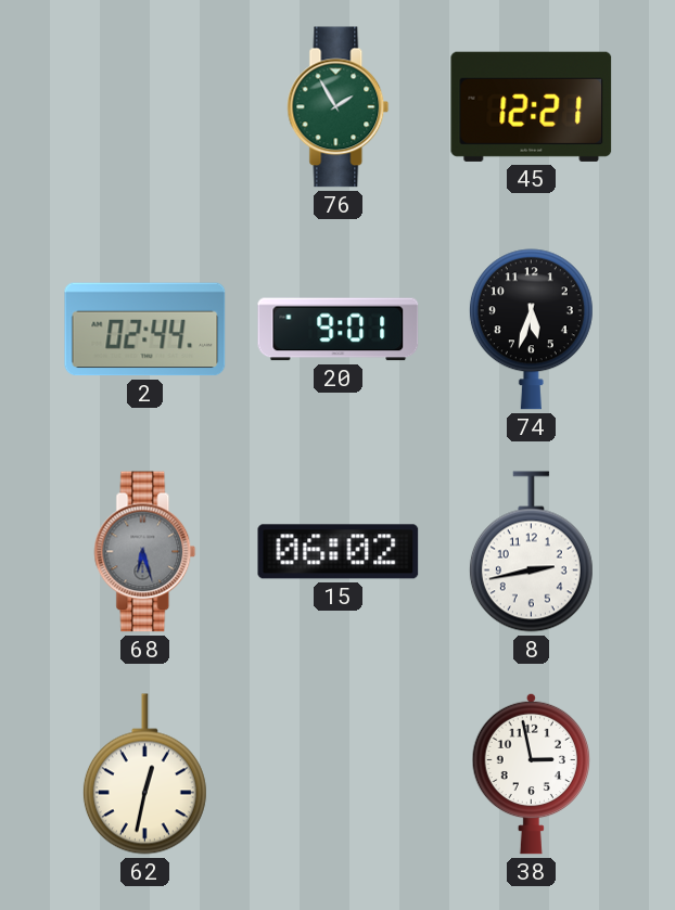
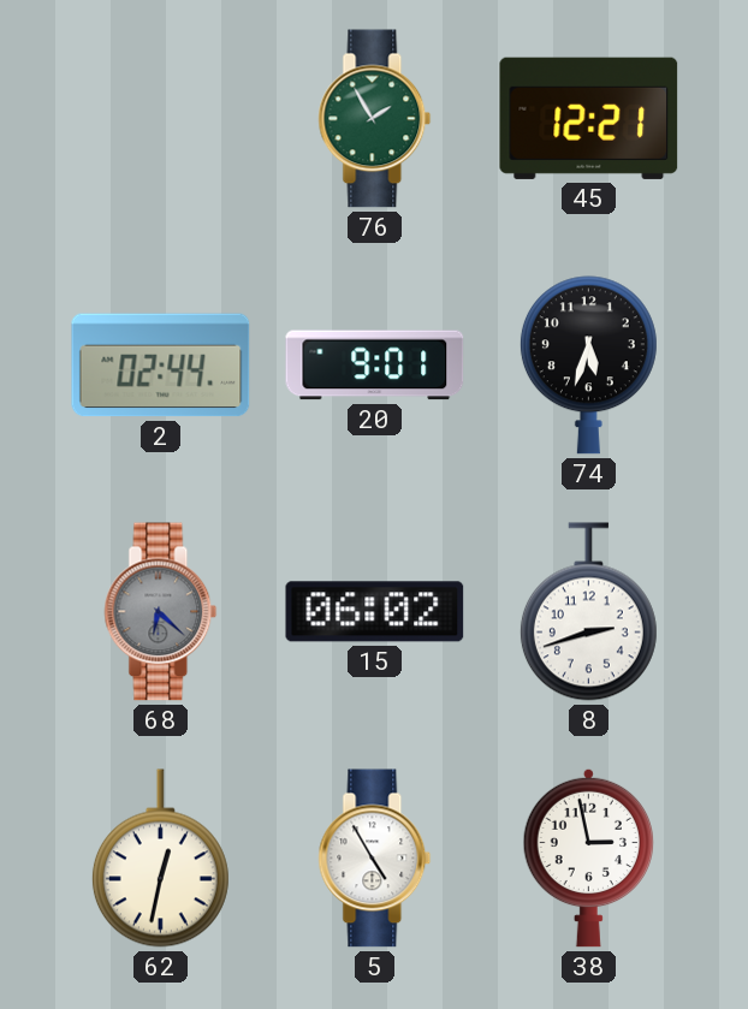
68: 6:27 -> 6:22
8: 2:43 -> 2:42
5: none -> 4:55
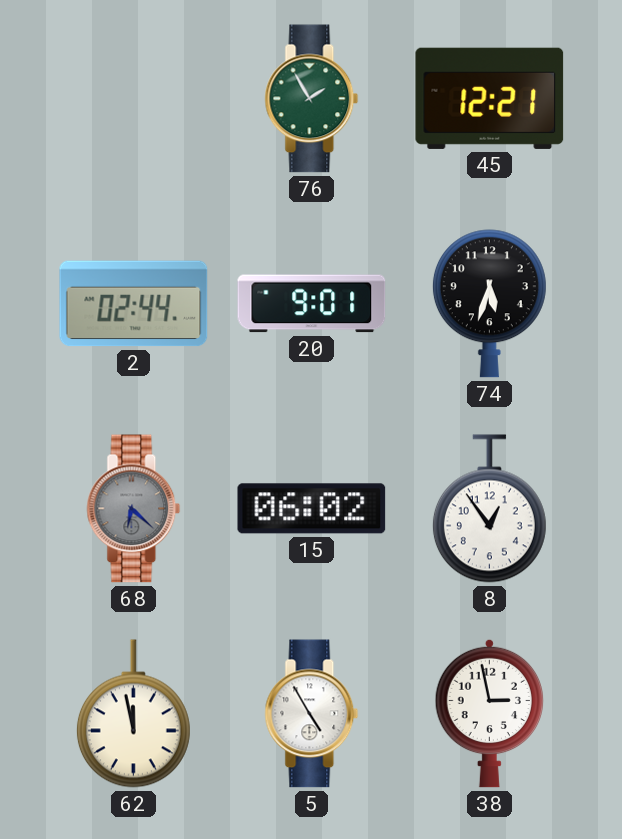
8: 2:42 -> 12:54
62: 12:32 -> 11:58
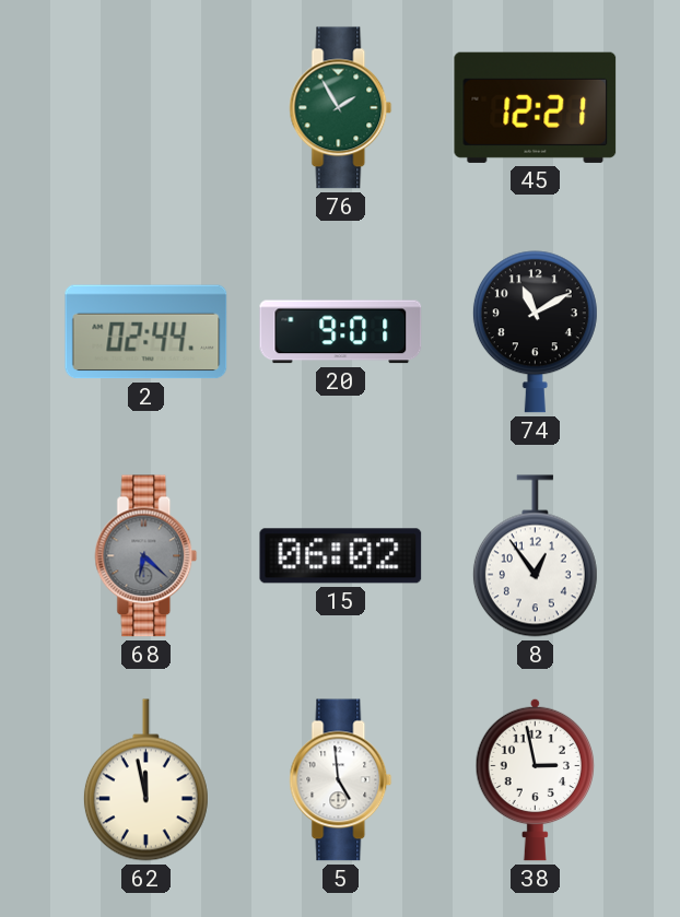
74: 5:33 -> 11:10
5: 4:55 -> 4:59
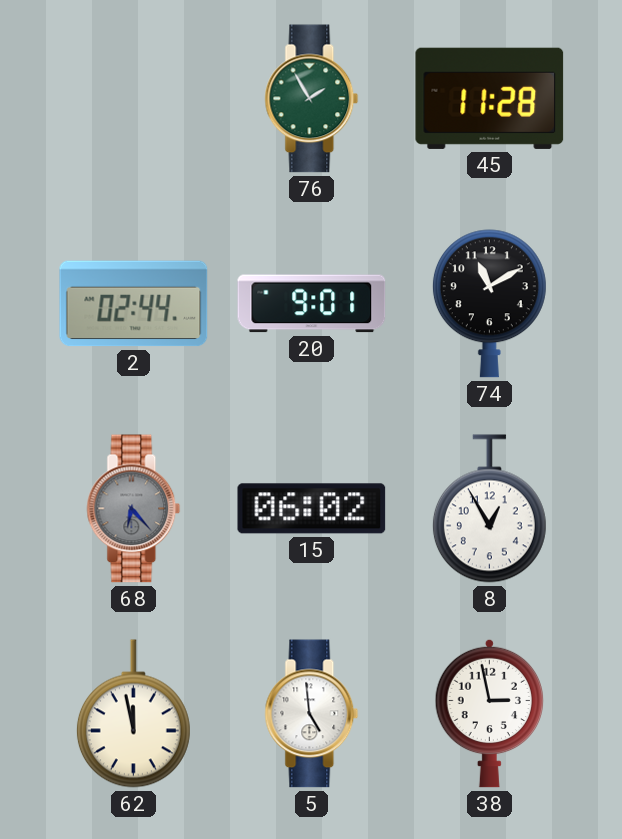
45: 12:21 -> 11:28
68: 6:22 -> 6:23
8: 12:54 -> 12:55
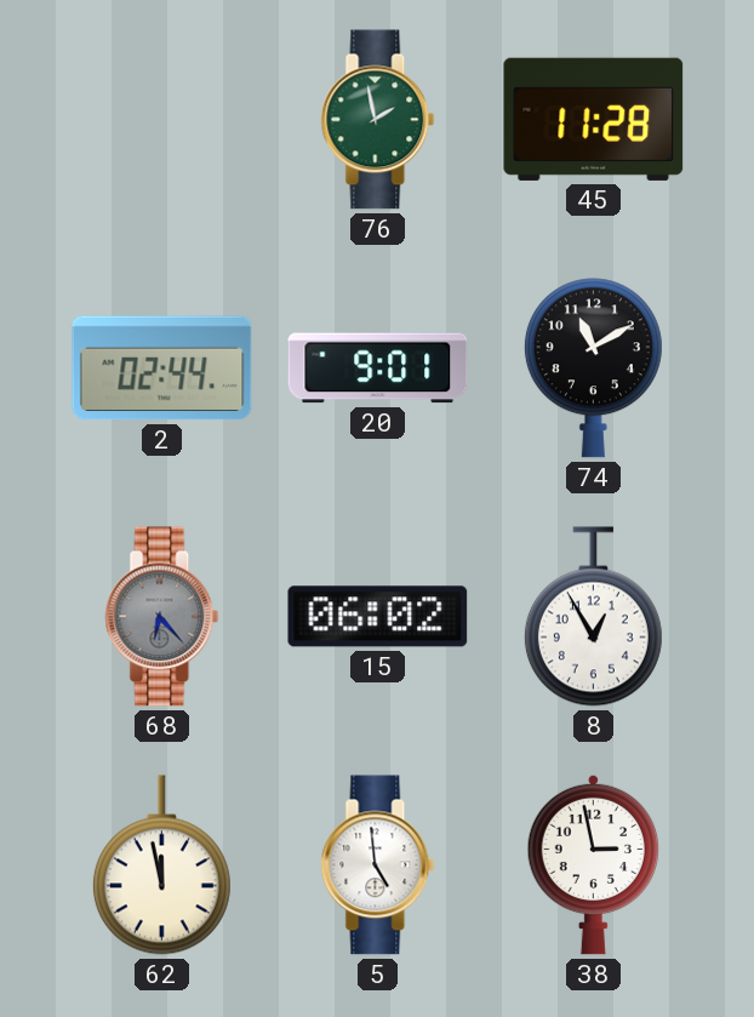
76: 1:55 -> 1:58
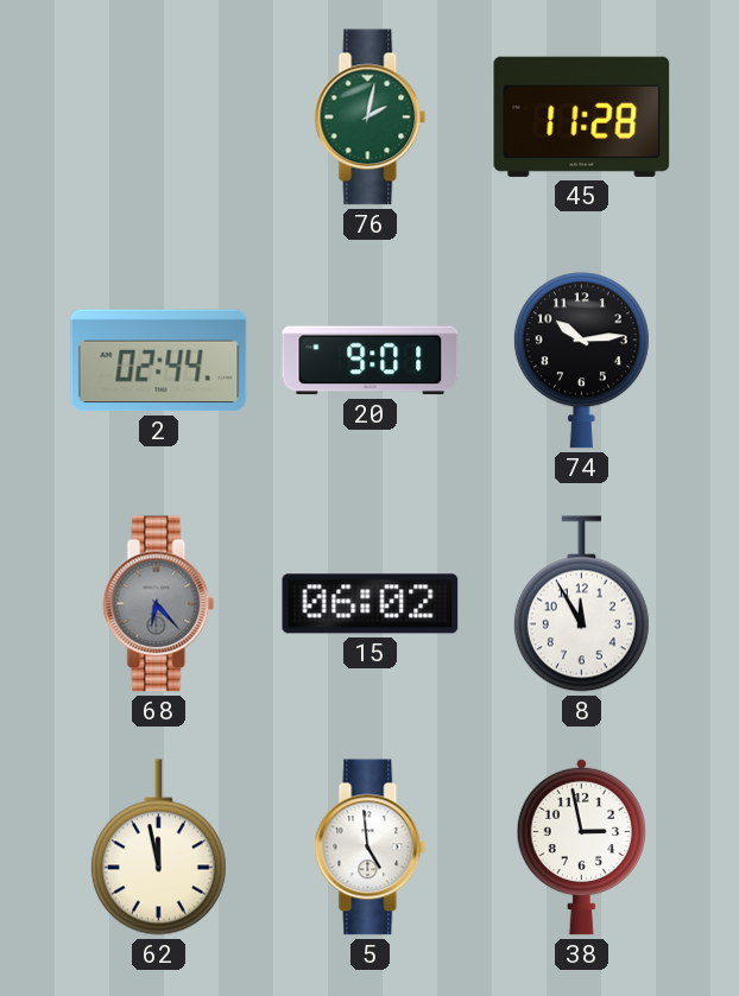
76: 1:58 -> 2:02
74: 11:10 -> 10:14
8: 12:55 -> 11:55
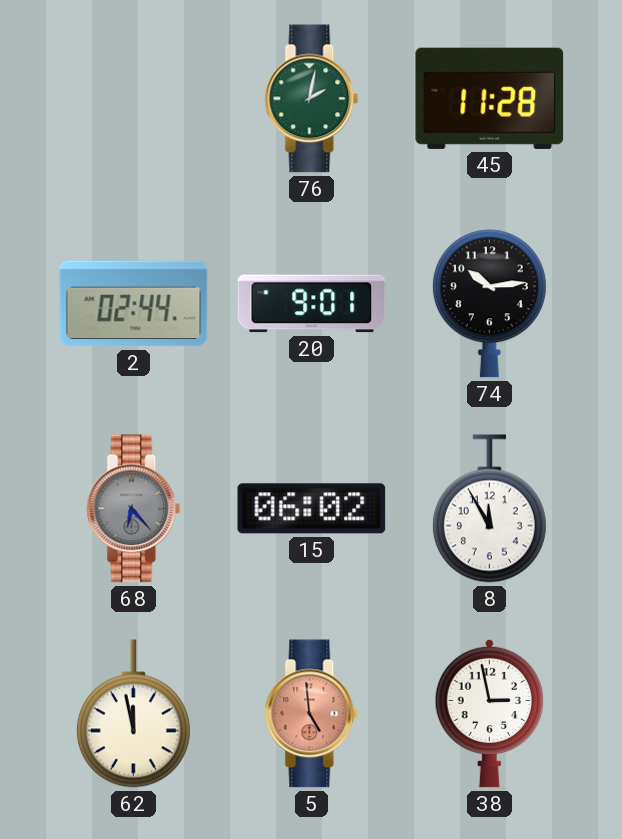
5 dial: white -> salmon
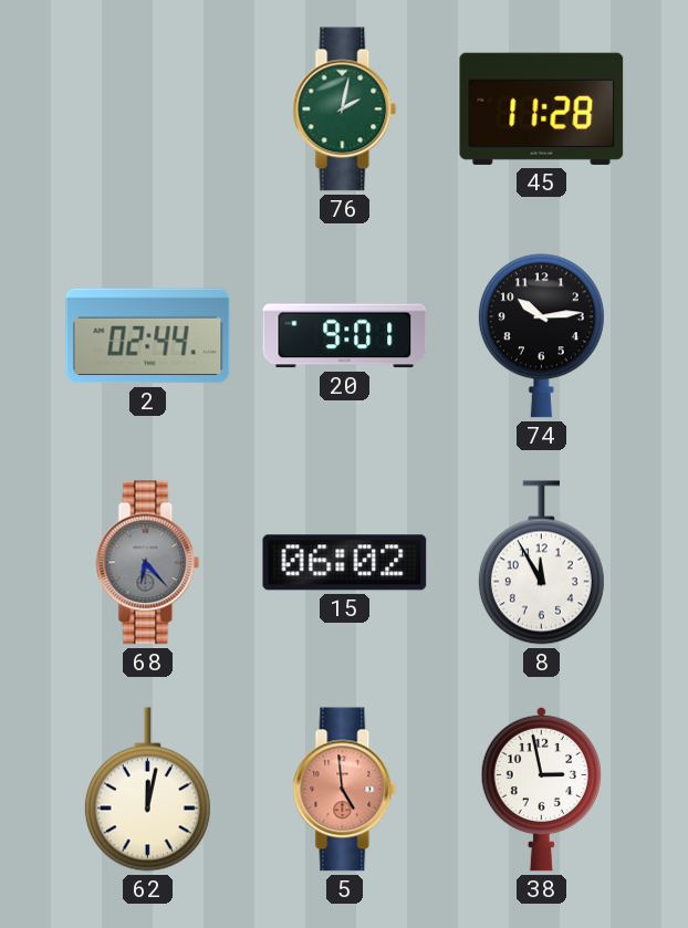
62: 11:58 -> 12:02
